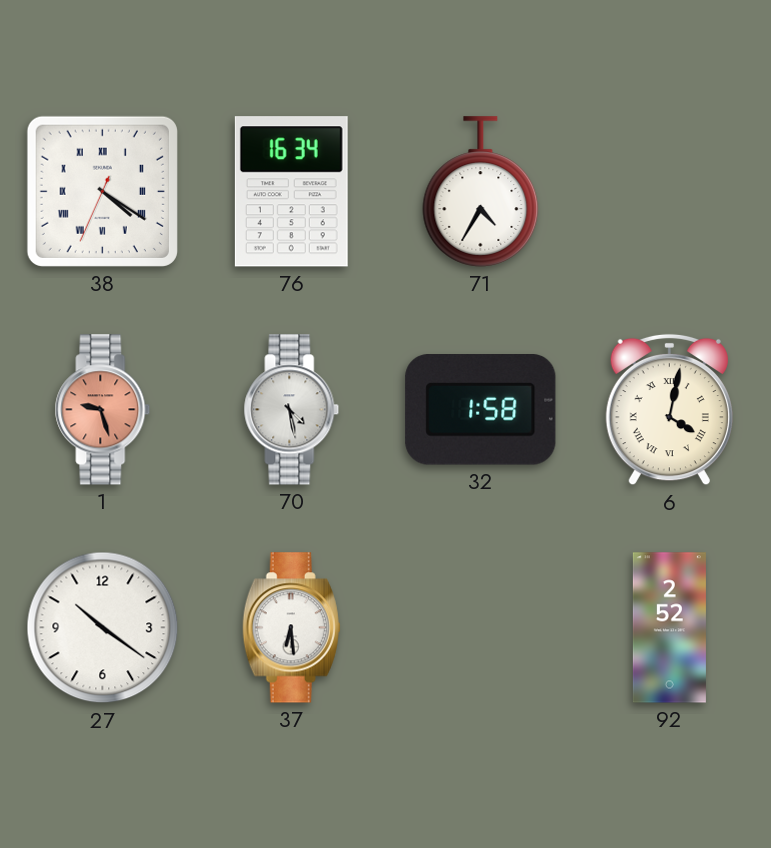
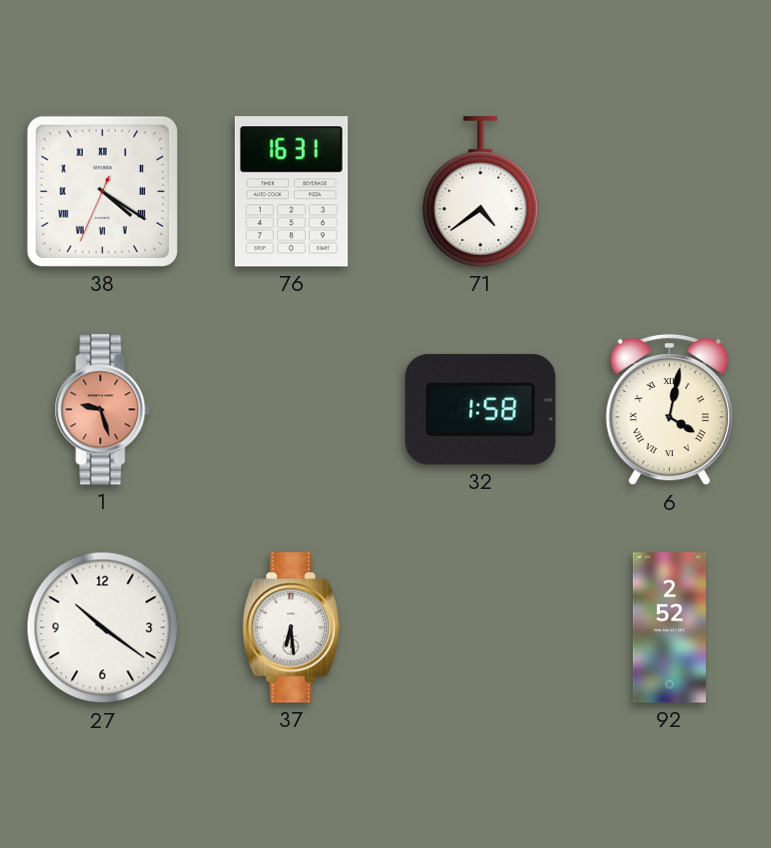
76: 16:34 -> 16:31
71: 4:35 -> 4:39
70: 4:28 -> none
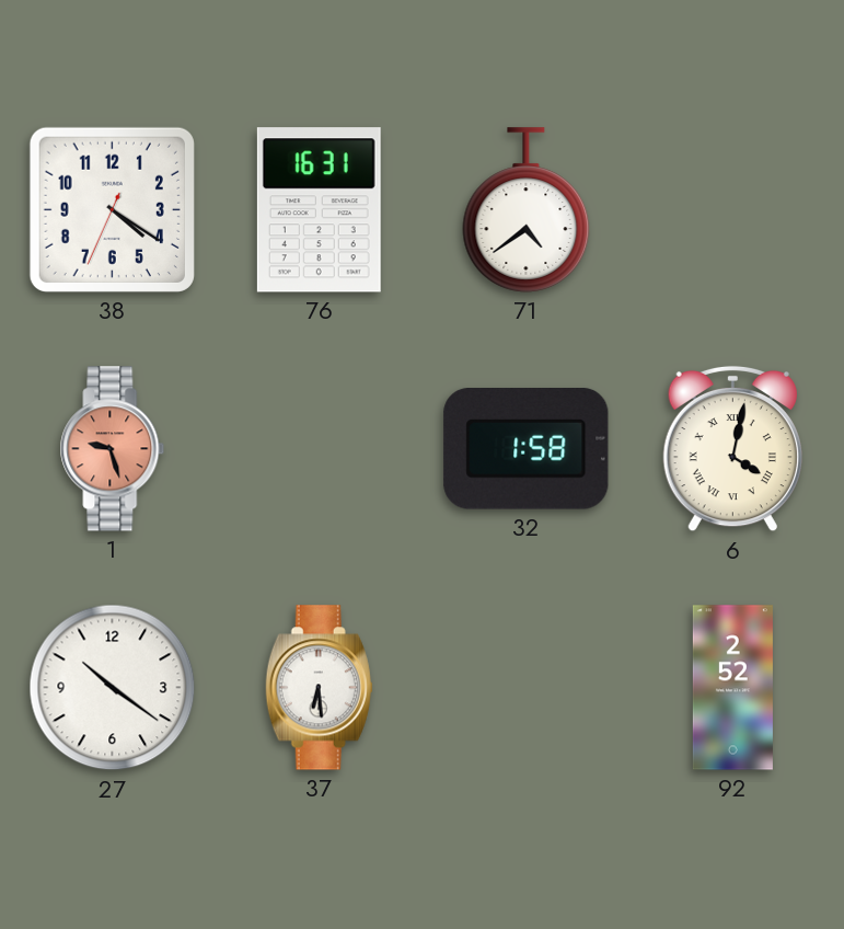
38 numerals: Roman -> Arabic
